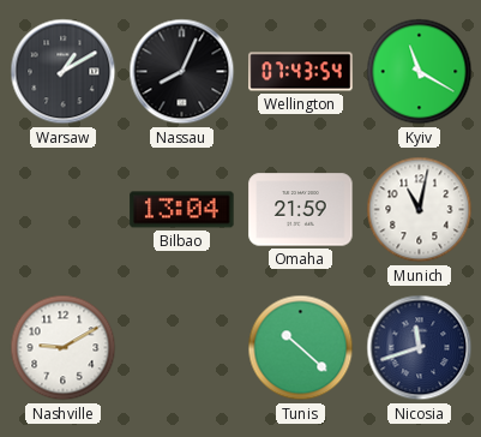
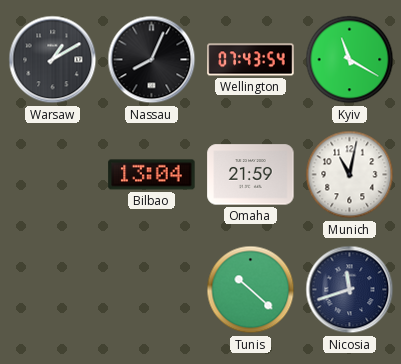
Nashville: 9:10 -> none
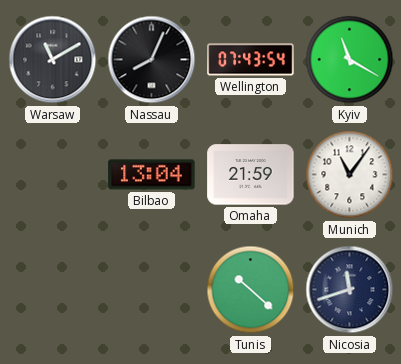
Warsaw: 1:10 -> 11:10
Munich: 11:02 -> 11:06
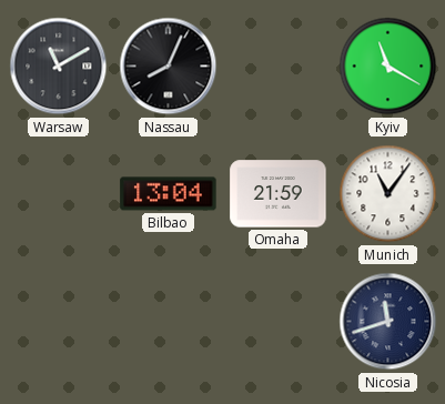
Wellington: 07:43 -> none
Tunis: 10:22 -> none
